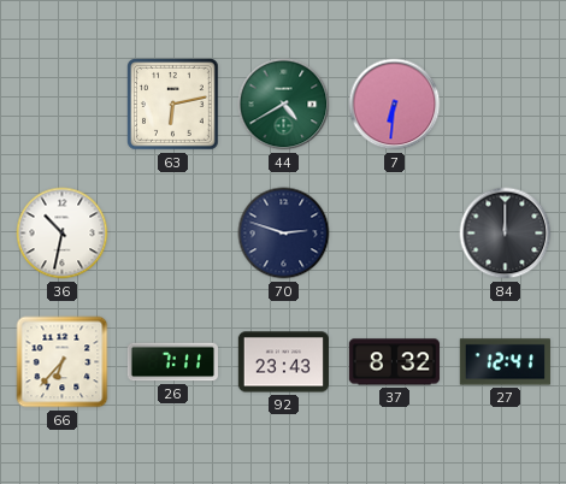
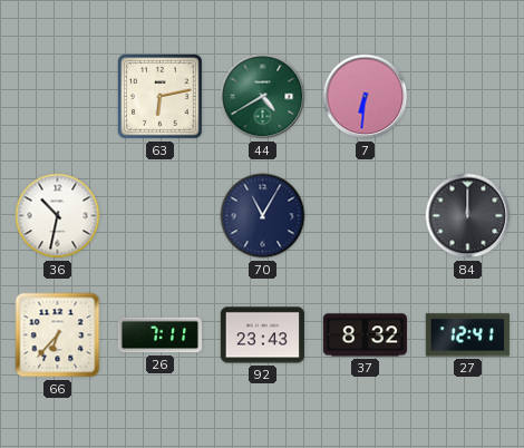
70: 2:48 -> 11:05
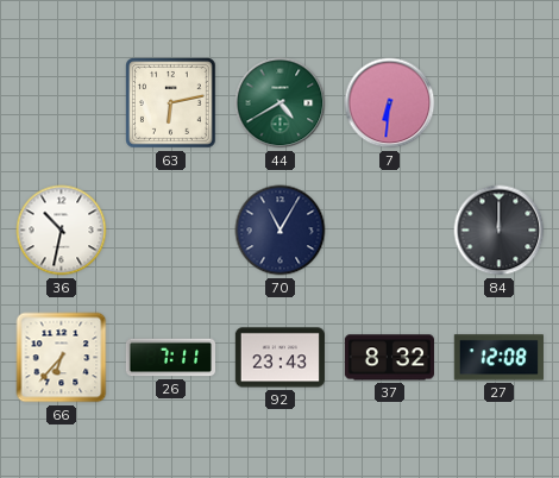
27: 12:41 -> 12:08
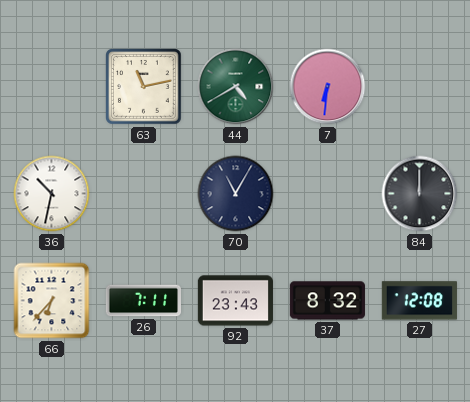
63: 6:13 -> 11:13
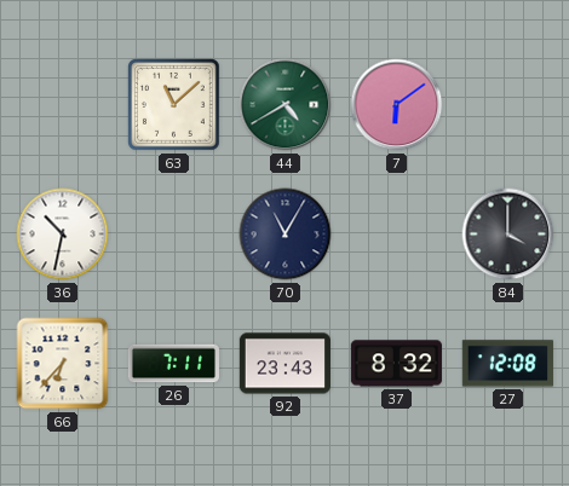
63: 11:13 -> 11:08
7: 6:31 -> 6:09
84: 12:00 -> 4:00
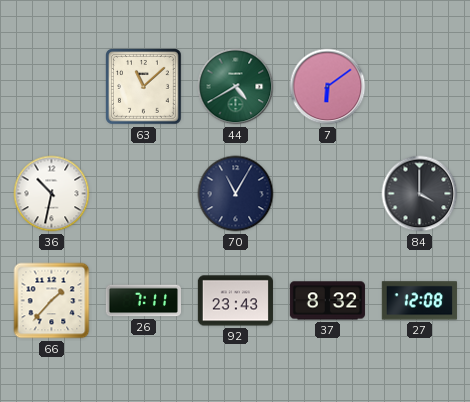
66: 6:37 -> 1:37
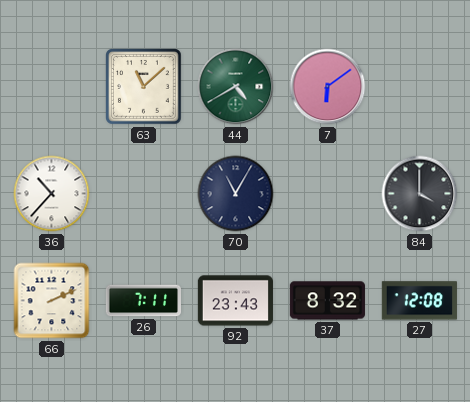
36: 10:32 -> 10:37
66: 1:37 -> 2:11
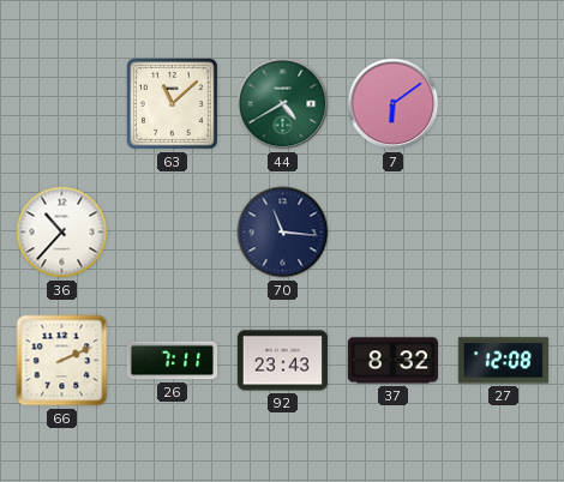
70: 11:05 -> 11:16
84: 4:00 -> none
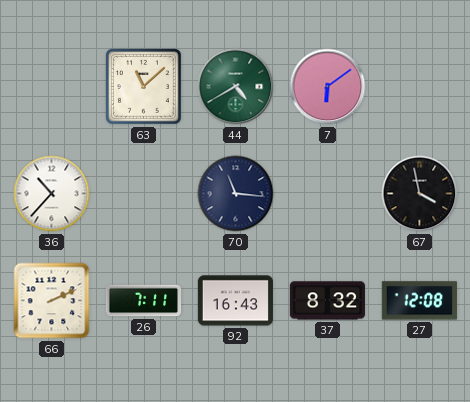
67: none -> 3:58
92: 23:43 -> 16:43
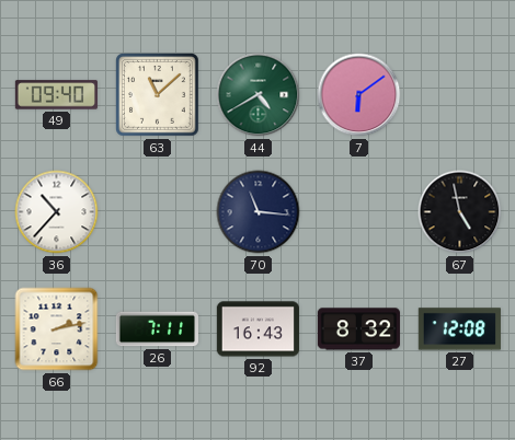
49: none -> 09:40
67: 3:58 -> 4:58
66: 2:11 -> 2:13
